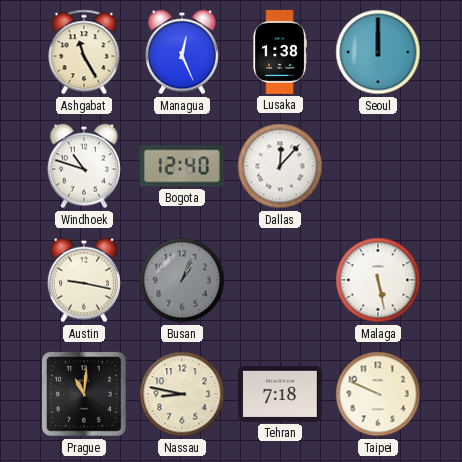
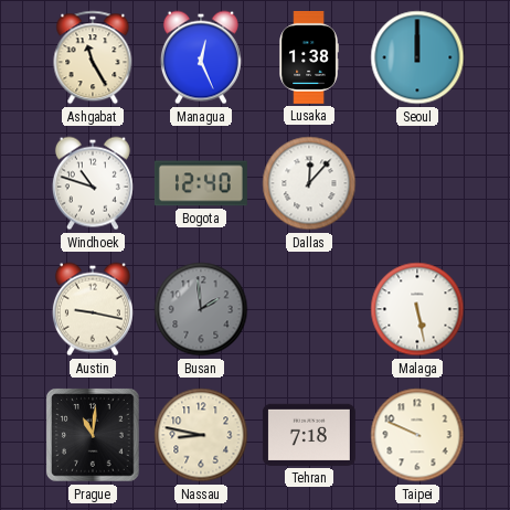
Busan: 1:04 -> 1:59
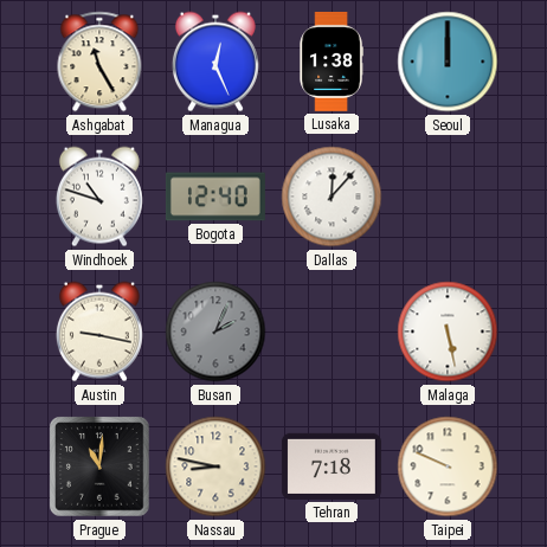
Busan: 1:59 -> 2:04
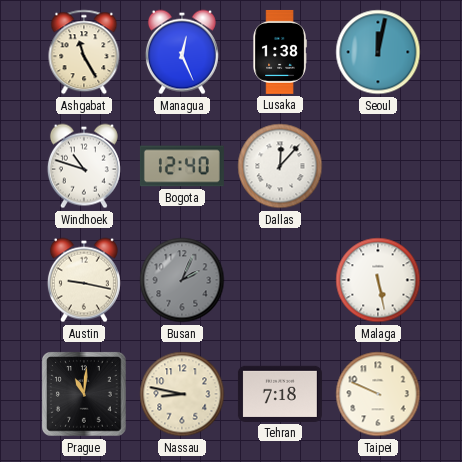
Seoul: 12:00 -> 12:02
